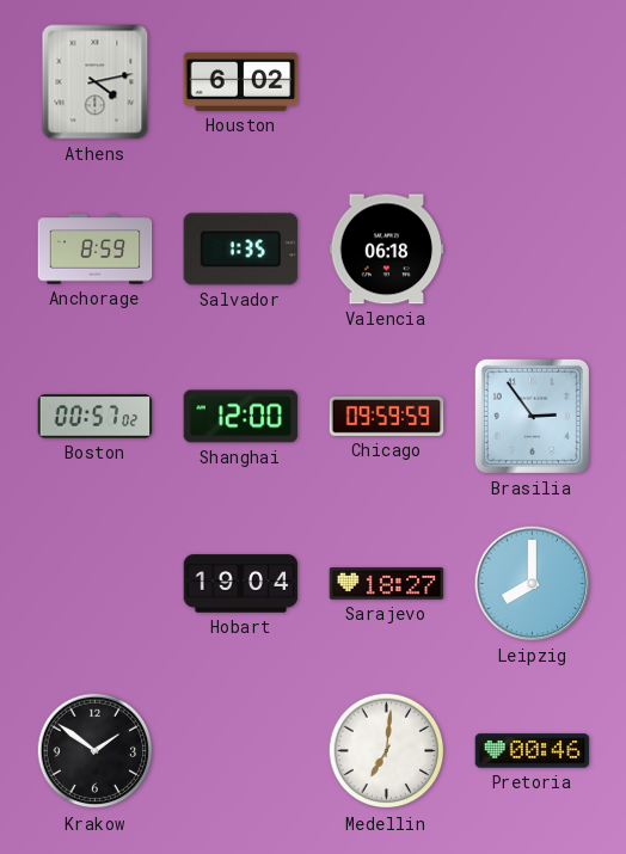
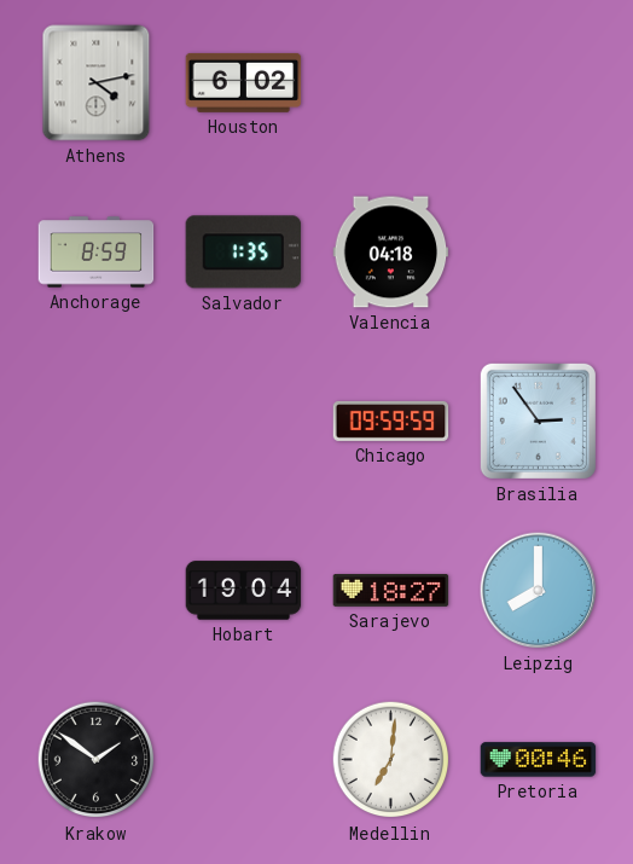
Valencia: 06:18 -> 04:18
Boston: 00:57 -> none
Shanghai: 12:00 -> none
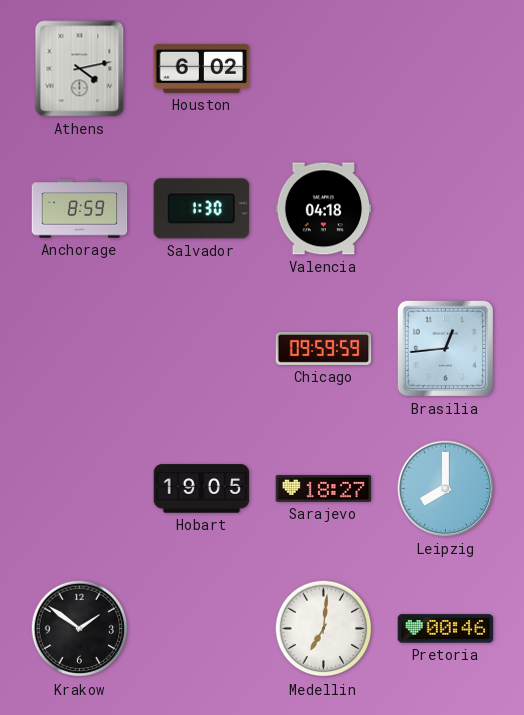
Salvador: 1:35 -> 1:30
Brasilia: 2:54 -> 12:44
Hobart: 19:04 -> 19:05
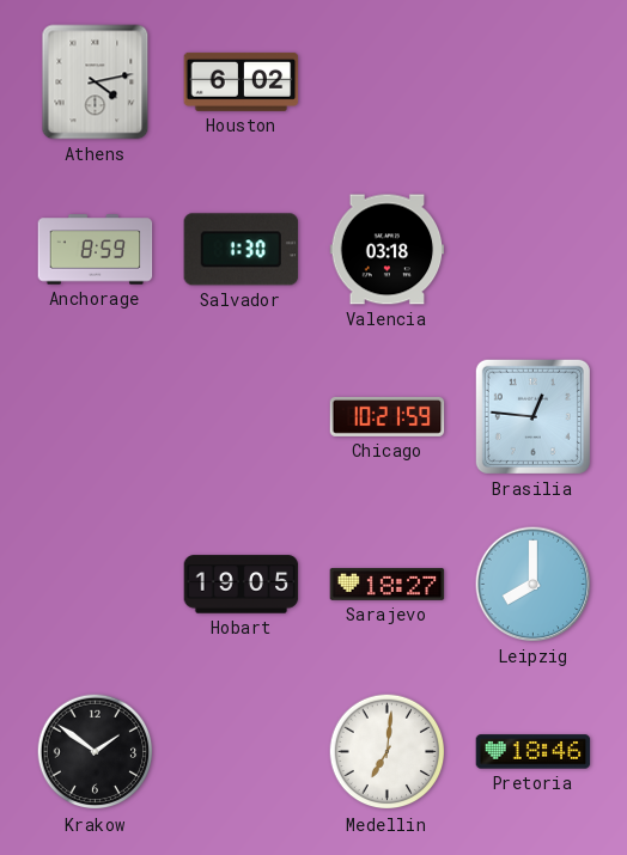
Valencia: 04:18 -> 03:18
Chicago: 09:59 -> 10:21
Brasilia: 12:44 -> 12:46
Pretoria: 00:46 -> 18:46
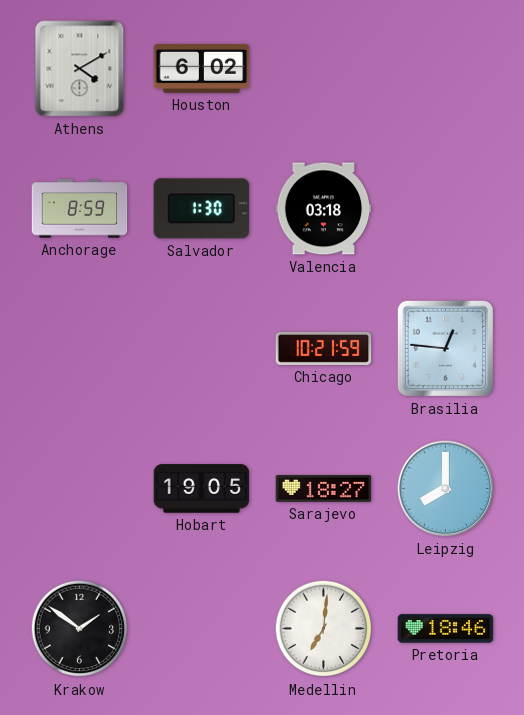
Athens: 4:13 -> 4:10
